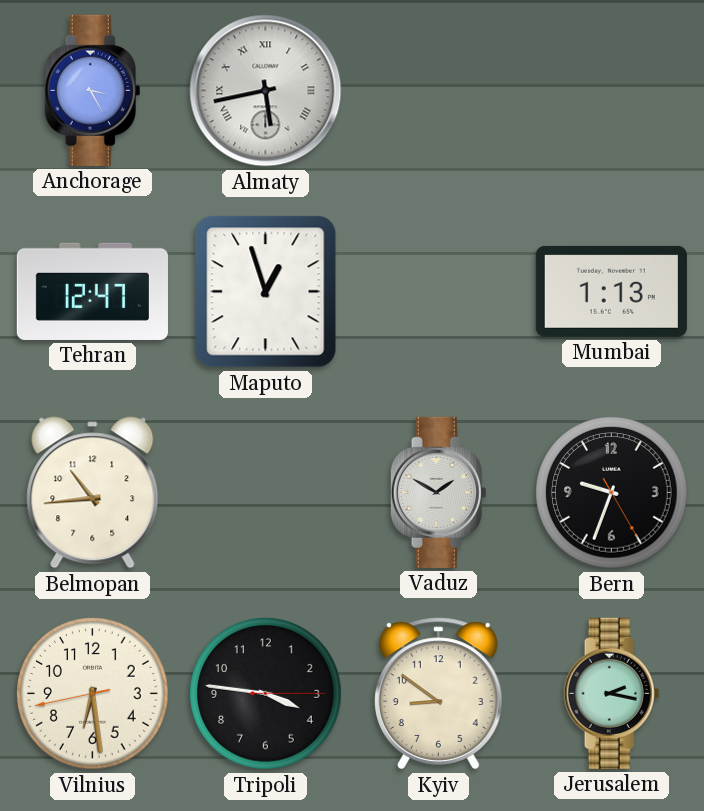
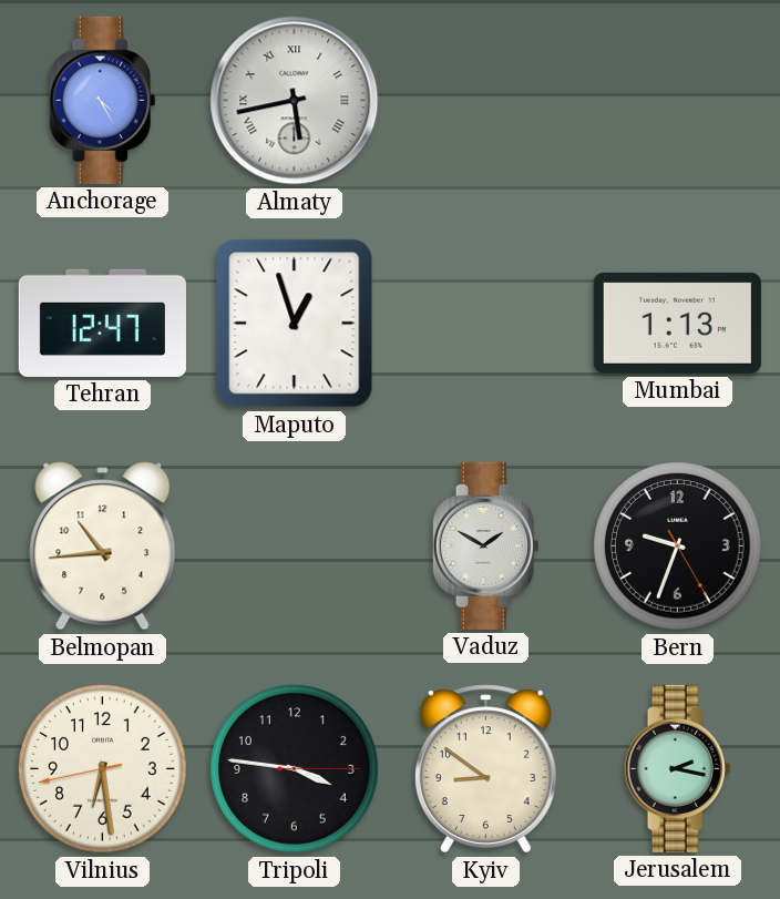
Anchorage: 3:25 -> 4:25
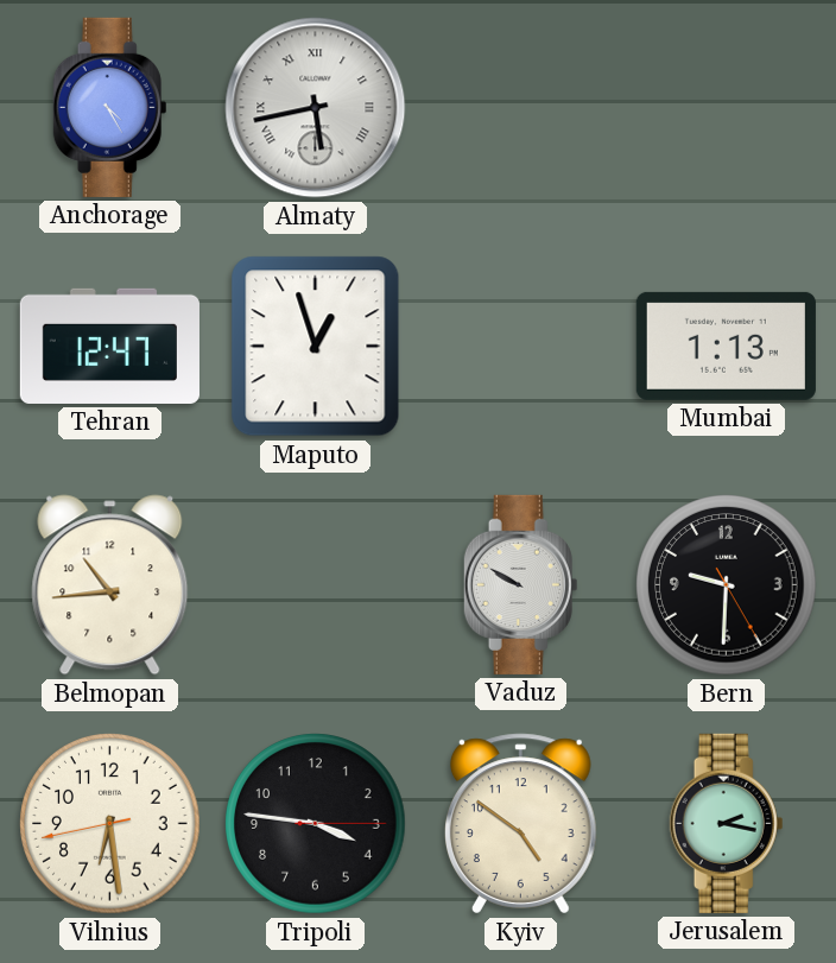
Vaduz: 1:50 -> 9:50
Bern: 9:33 -> 9:30
Kyiv: 8:51 -> 4:51
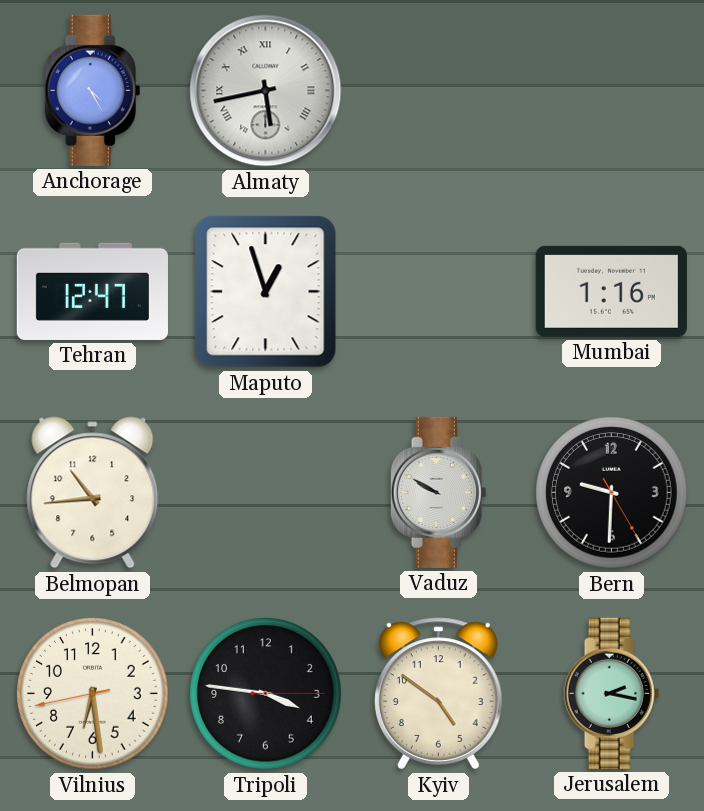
Mumbai: 1:13 -> 1:16
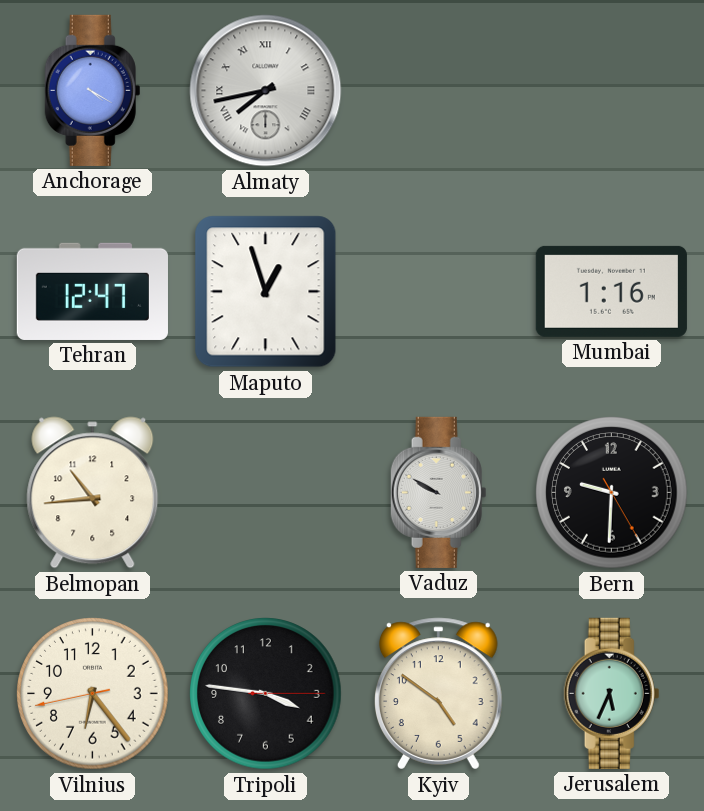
Anchorage: 4:25 -> 4:20
Almaty: 5:43 -> 7:43
Vilnius: 6:28 -> 6:23
Jerusalem: 2:17 -> 5:34
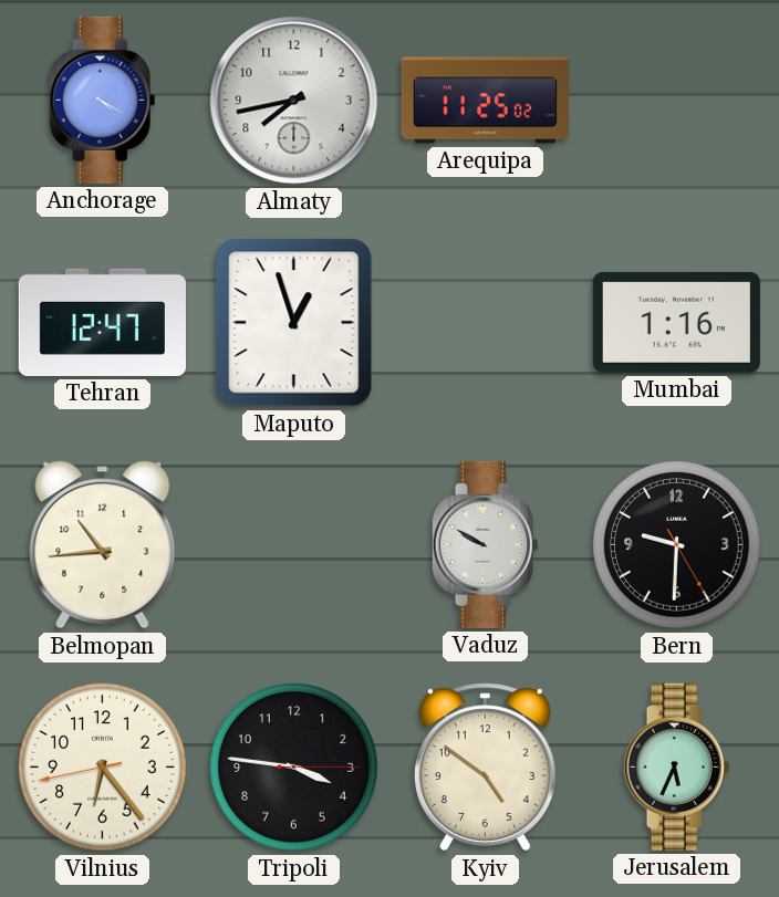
Almaty numerals: Roman -> Arabic
Arequipa: none -> 11:25
